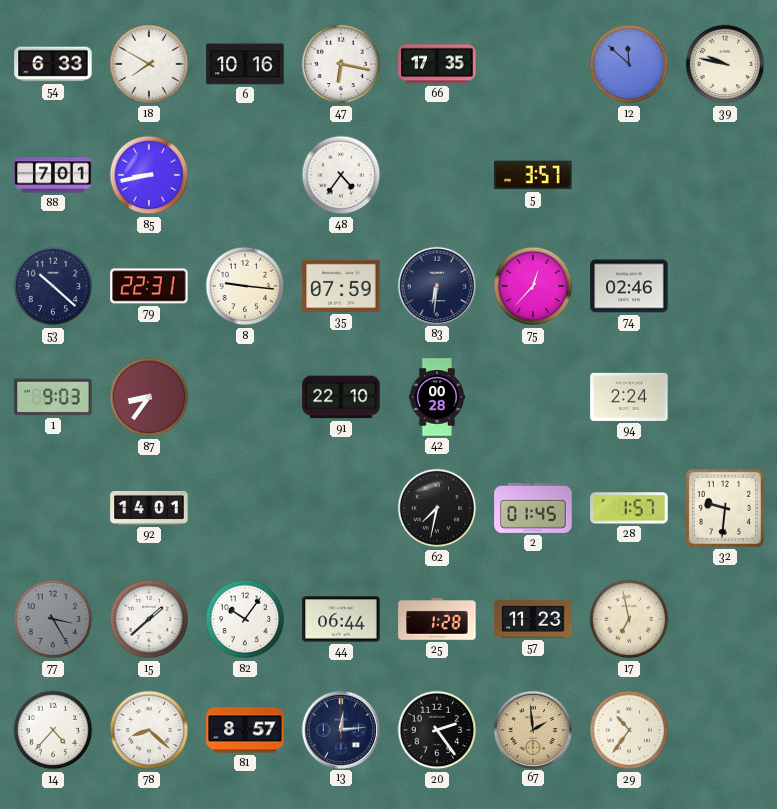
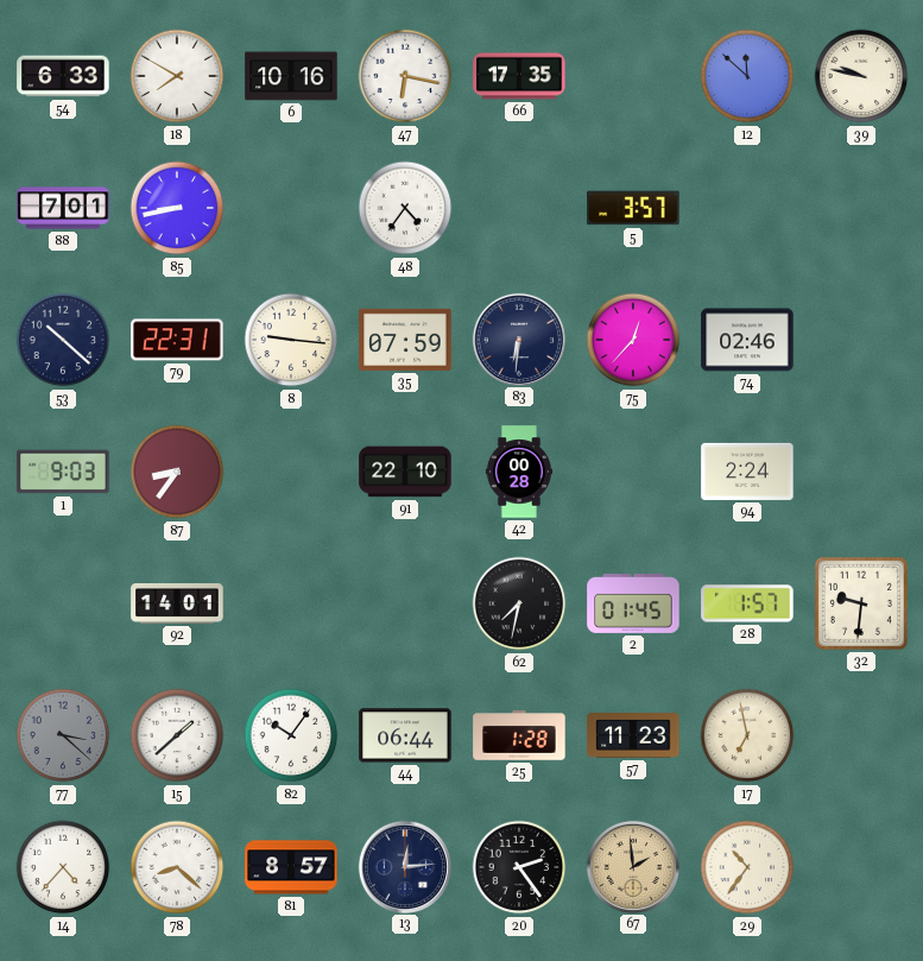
77: 3:25 -> 3:22
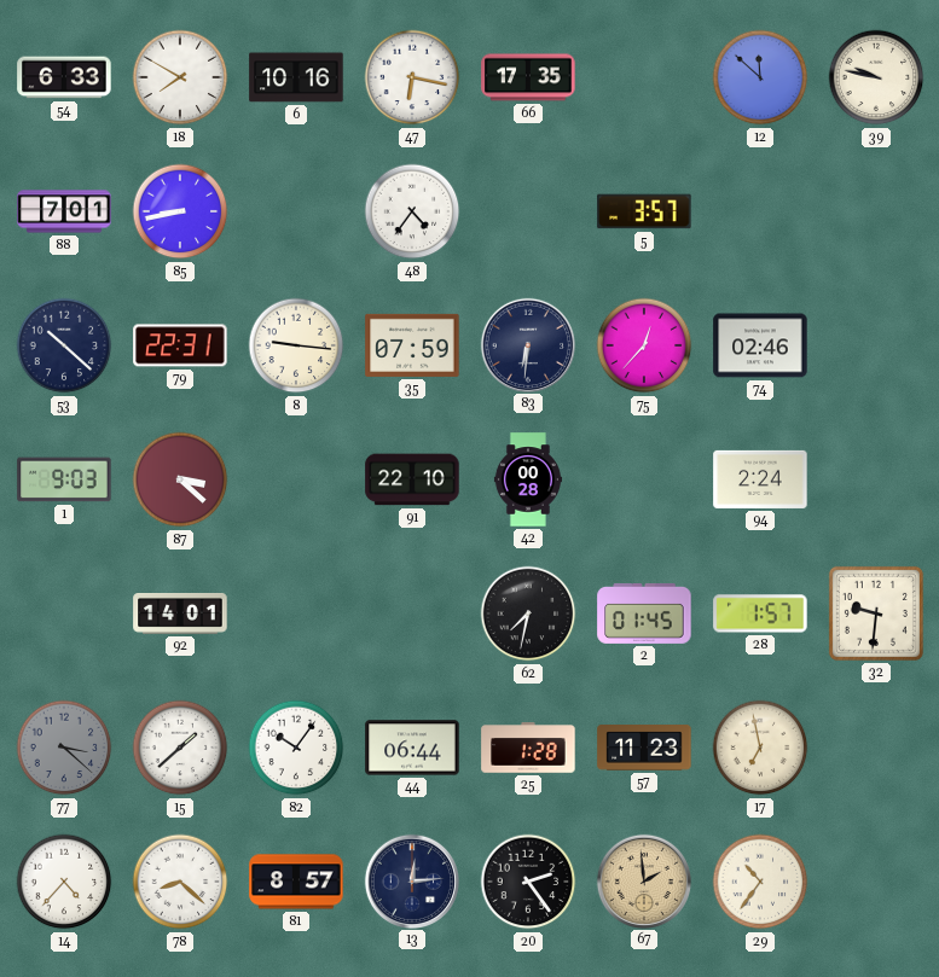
87: 8:36 -> 3:22
